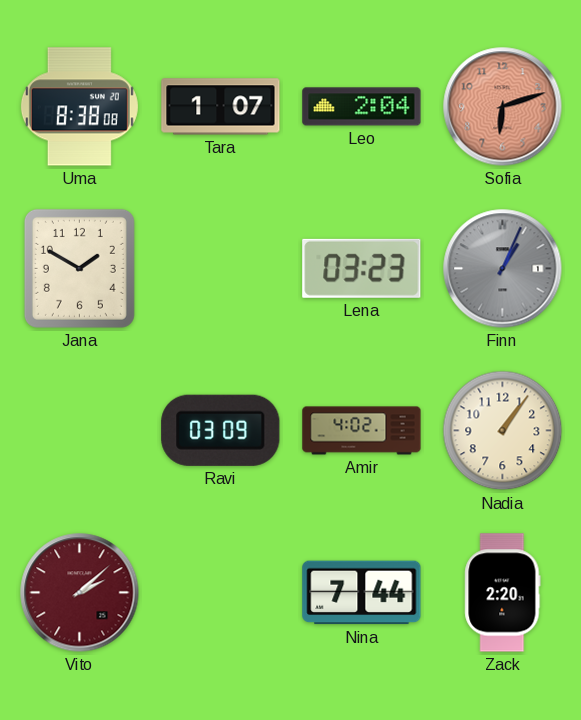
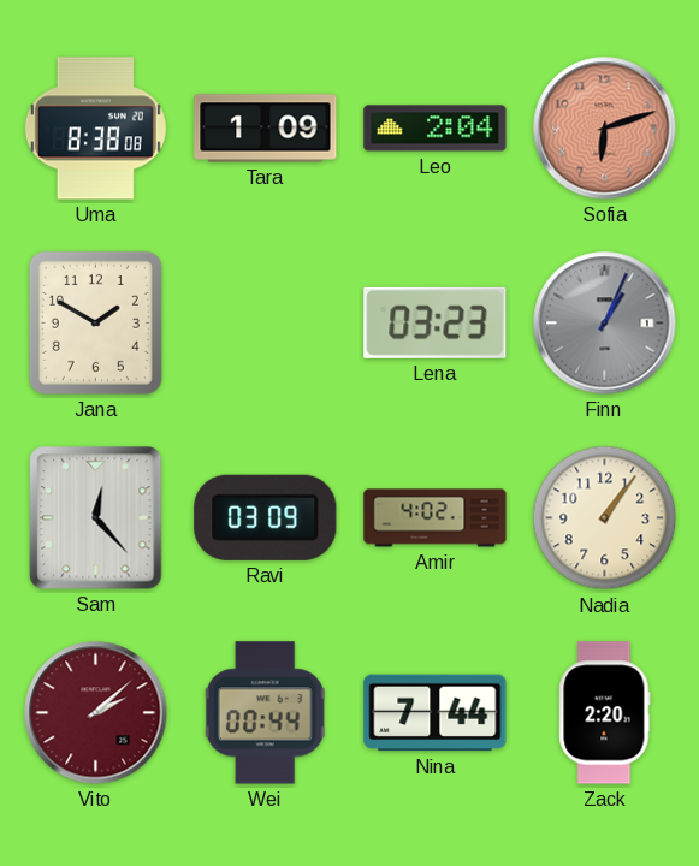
Tara: 1:07 -> 1:09
Sam: none -> 12:23
Wei: none -> 00:44
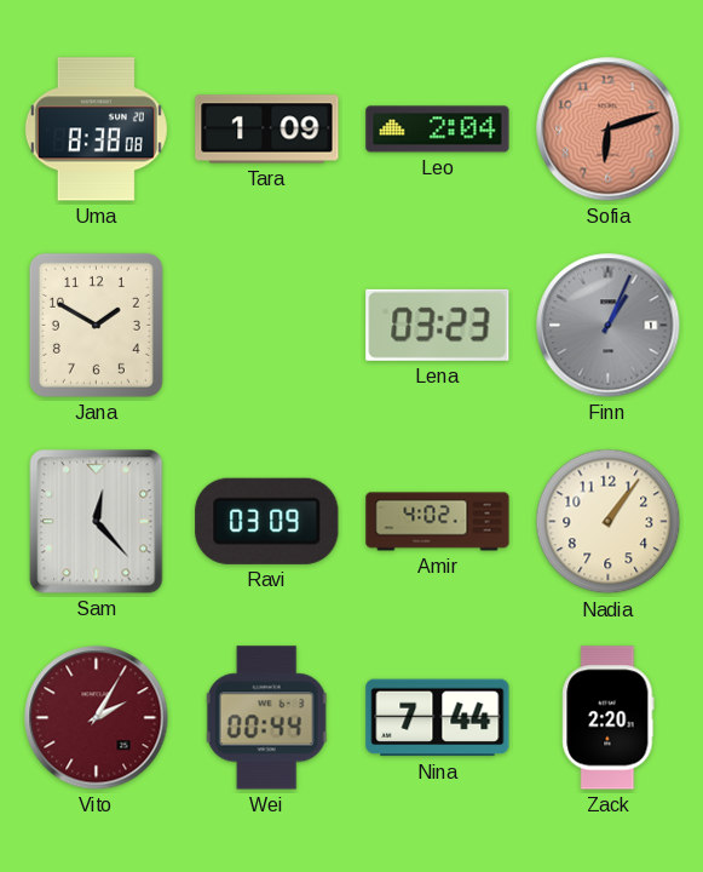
Vito: 2:08 -> 2:05
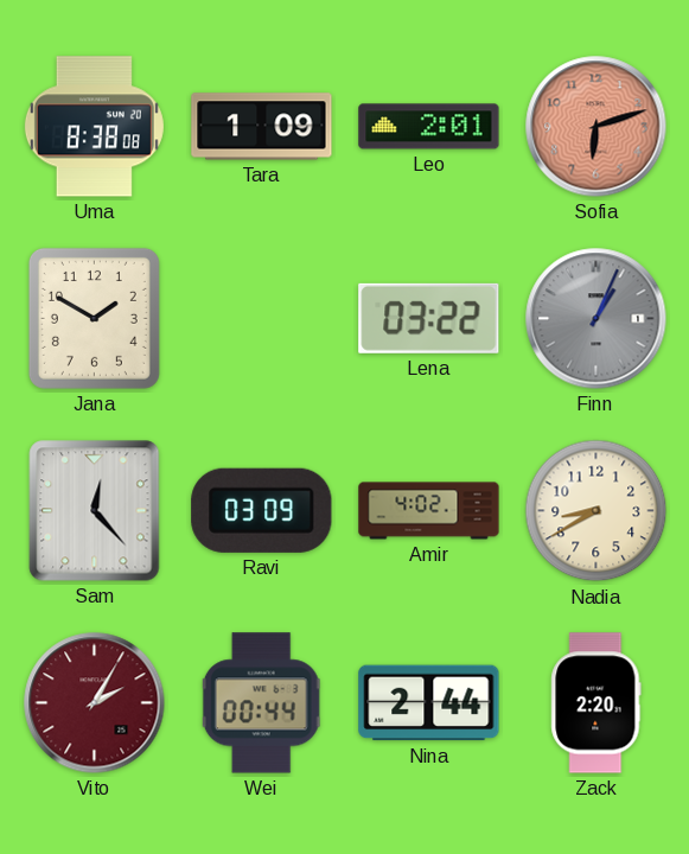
Leo: 2:04 -> 2:01
Lena: 03:23 -> 03:22
Nadia: 1:06 -> 8:40
Nina: 7:44 -> 2:44
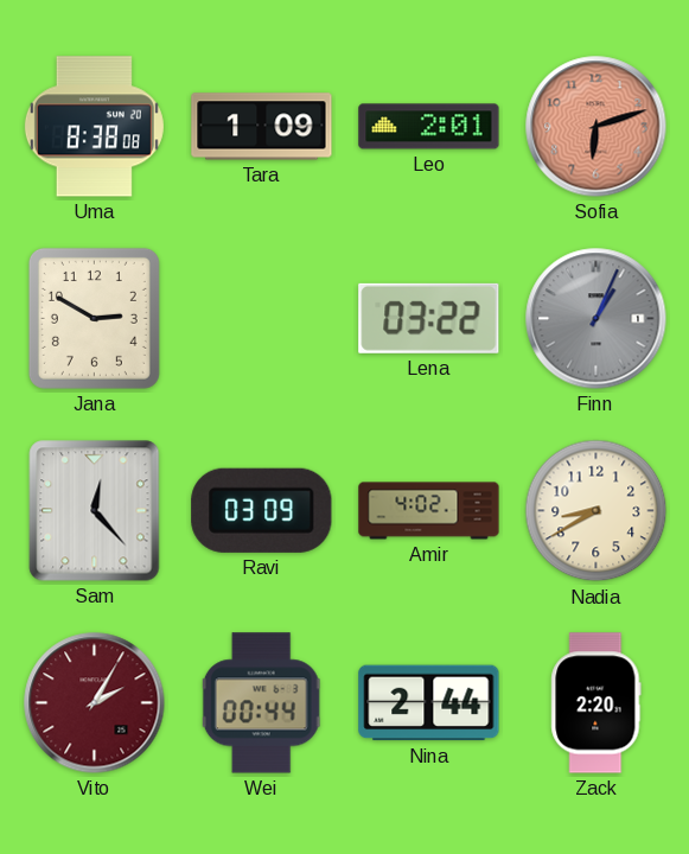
Jana: 1:50 -> 2:50
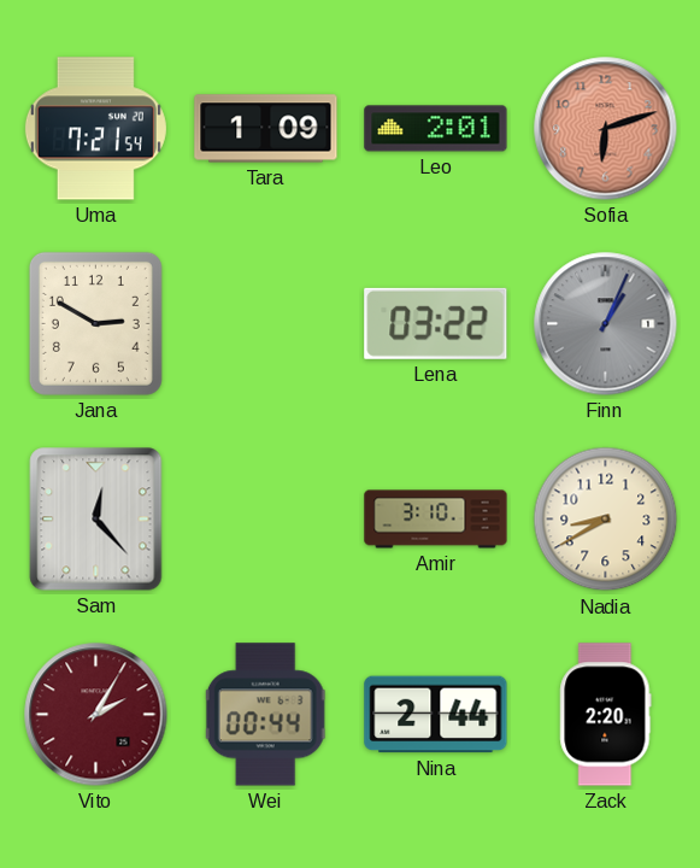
Uma: 8:38 -> 7:21
Ravi: 03:09 -> none
Amir: 4:02 -> 3:10
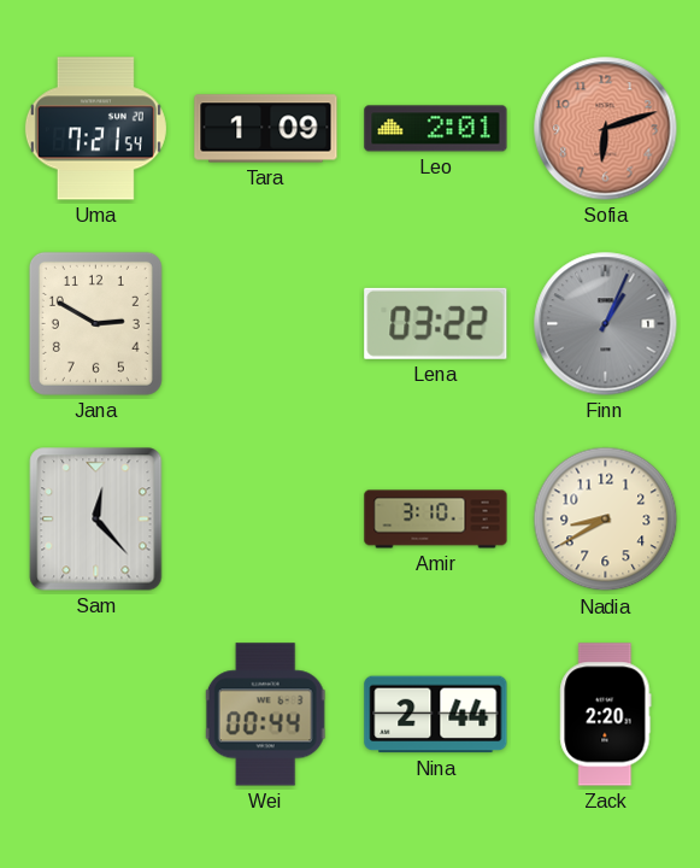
Vito: 2:05 -> none
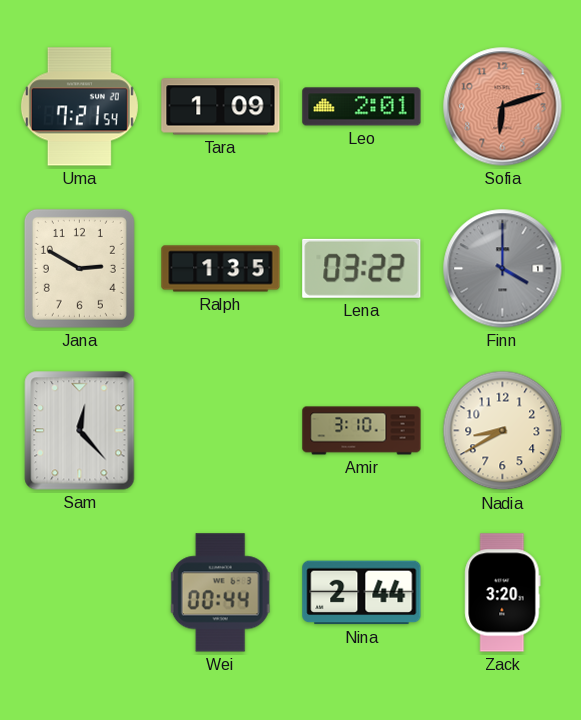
Ralph: none -> 1:35
Finn: 1:04 -> 4:00
Zack: 2:20 -> 3:20
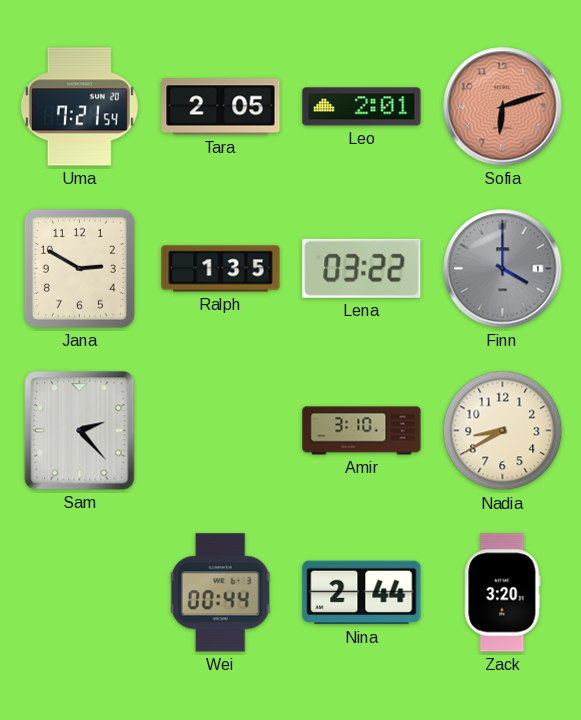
Tara: 1:09 -> 2:05
Sam: 12:23 -> 2:23
